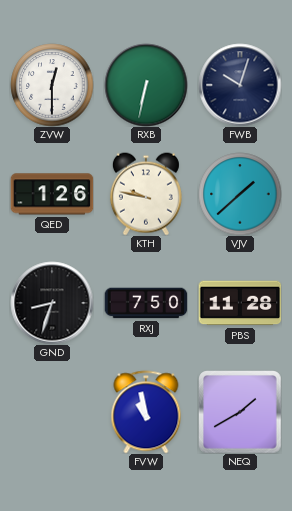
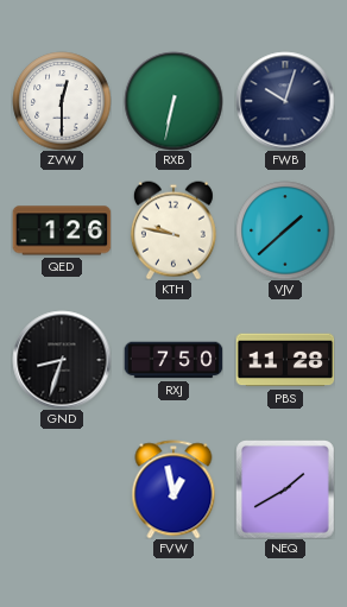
FVW: 10:58 -> 12:58
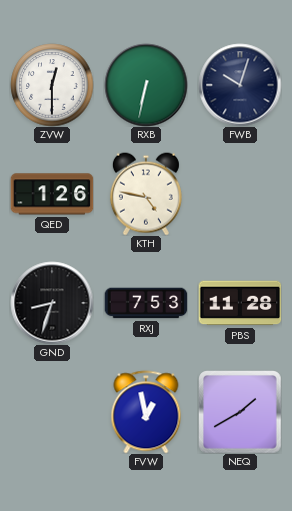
KTH: 9:47 -> 4:47
VJV: 1:38 -> none
RXJ: 7:50 -> 7:53
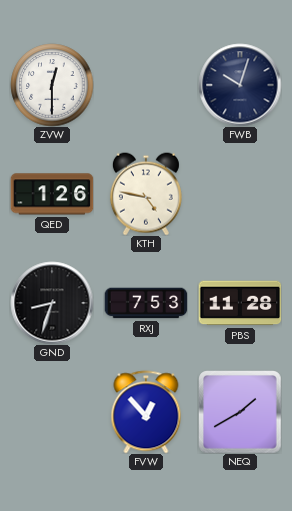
RXB: 6:32 -> none
FVW: 12:58 -> 12:53
